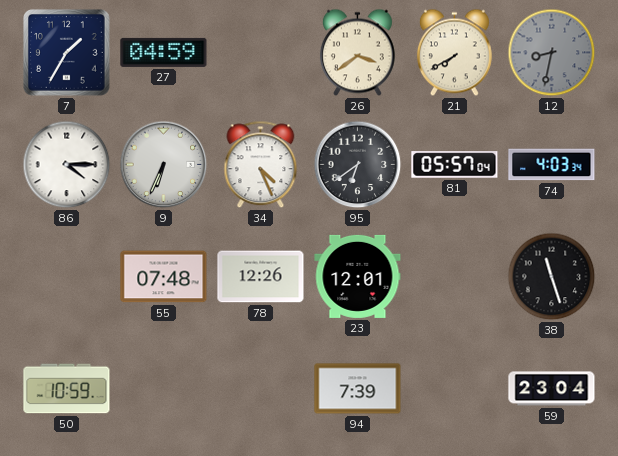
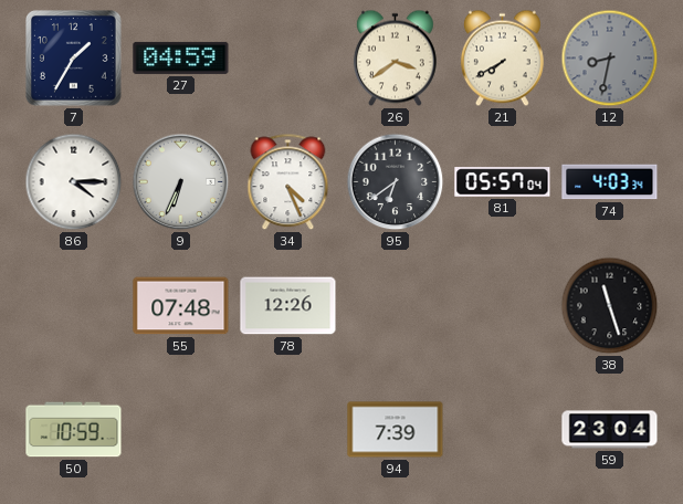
23: 12:01 -> none
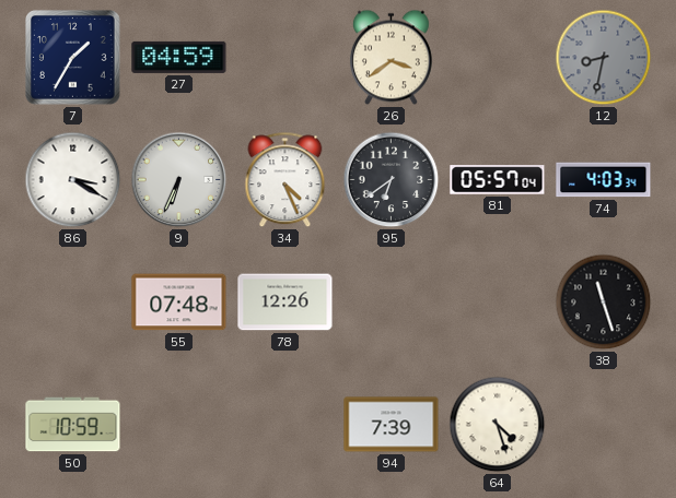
21: 7:40 -> none
86: 4:15 -> 3:20
64: none -> 4:27
59: 23:04 -> none
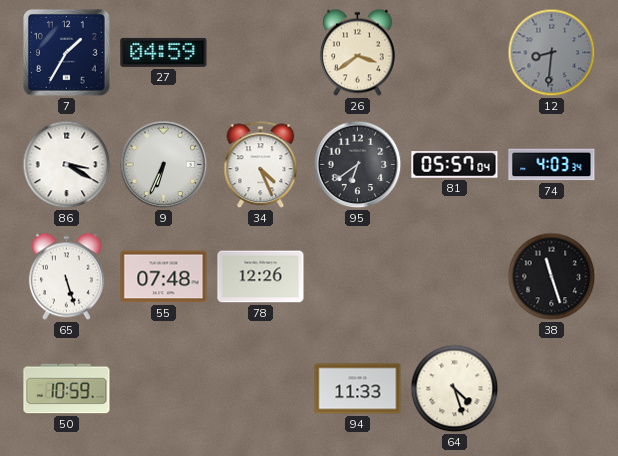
12: 8:32 -> 8:31
65: none -> 5:27
94: 7:39 -> 11:33
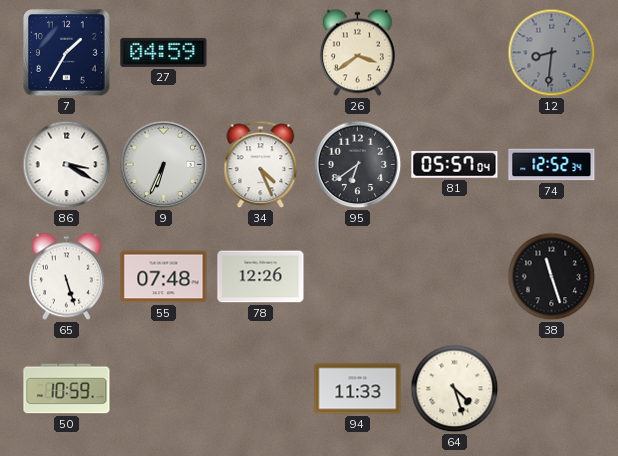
74: 4:03 -> 12:52
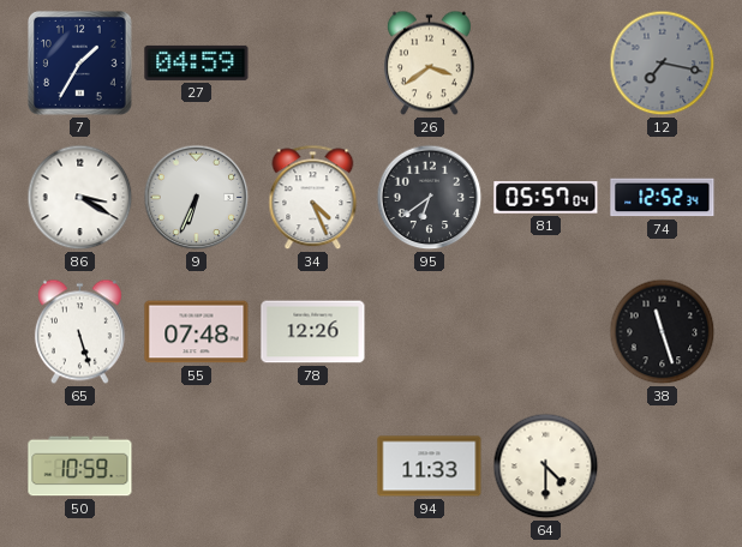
12: 8:31 -> 7:17
64: 4:27 -> 4:30
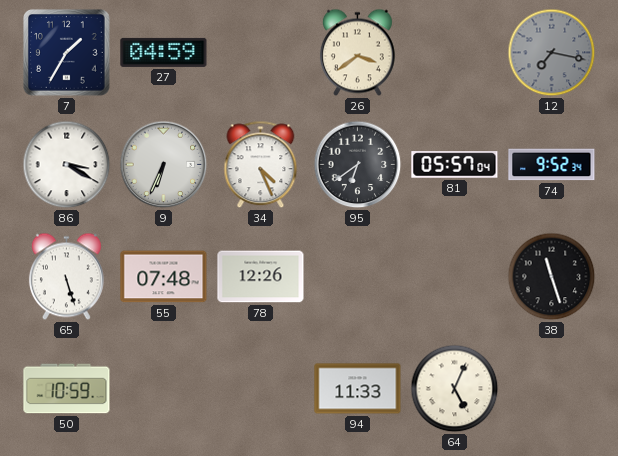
74: 12:52 -> 9:52
64: 4:30 -> 5:04
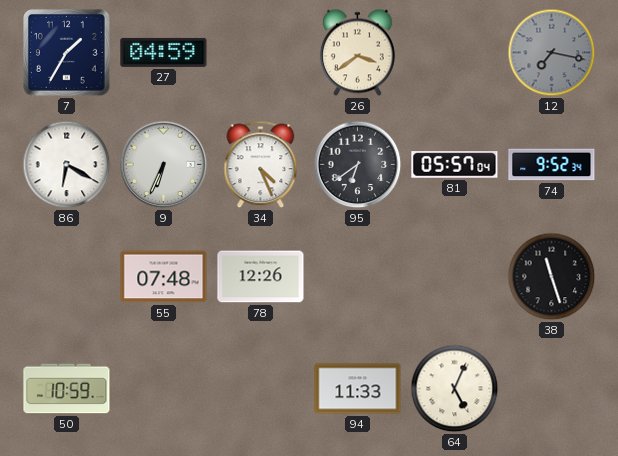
86: 3:20 -> 6:20
65: 5:27 -> none
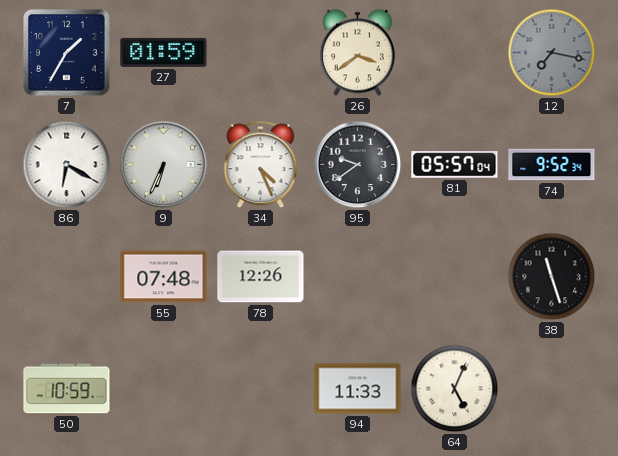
27: 04:59 -> 01:59
95: 6:39 -> 9:39
